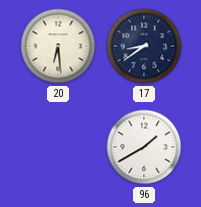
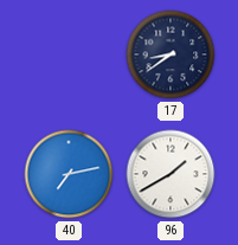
20: 6:29 -> none
40: none -> 7:13
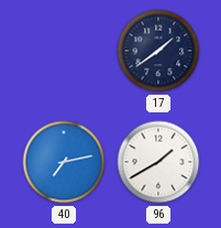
17: 8:39 -> 1:39
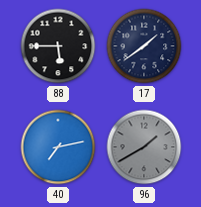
88: none -> 5:45
96 dial: white -> grey
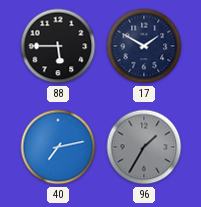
17: 1:39 -> 1:50
96: 1:40 -> 1:35
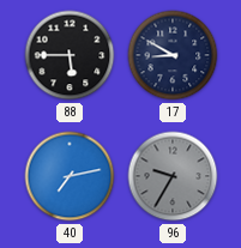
17: 1:50 -> 8:50
96: 1:35 -> 9:35
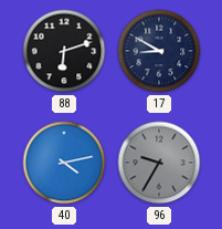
88: 5:45 -> 6:12
40: 7:13 -> 4:13
